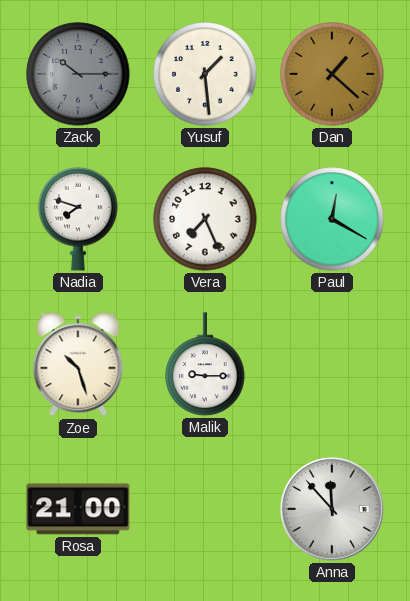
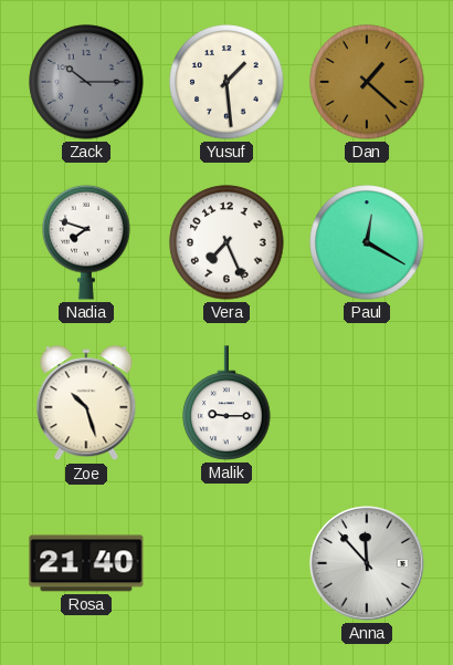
Rosa: 21:00 -> 21:40
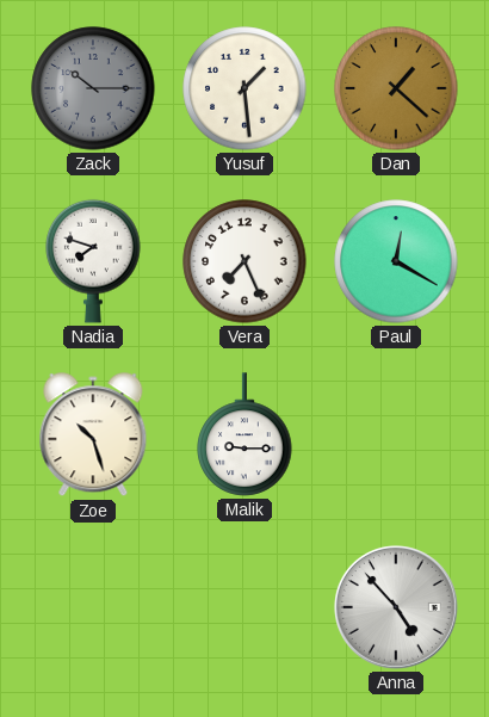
Rosa: 21:40 -> none
Anna: 11:53 -> 4:53
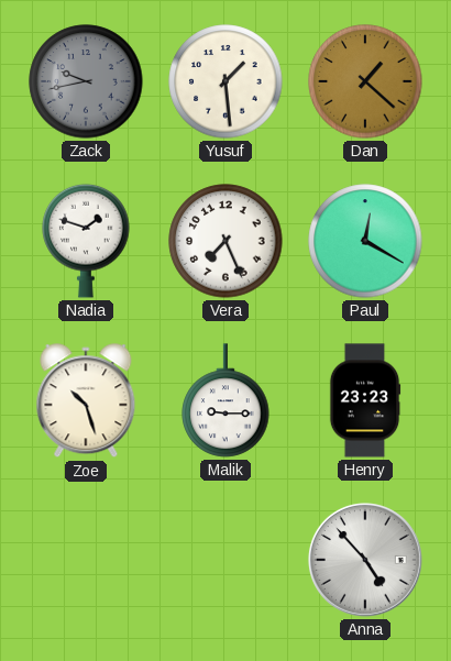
Zack: 10:15 -> 9:43
Nadia: 7:48 -> 1:48
Henry: none -> 23:23
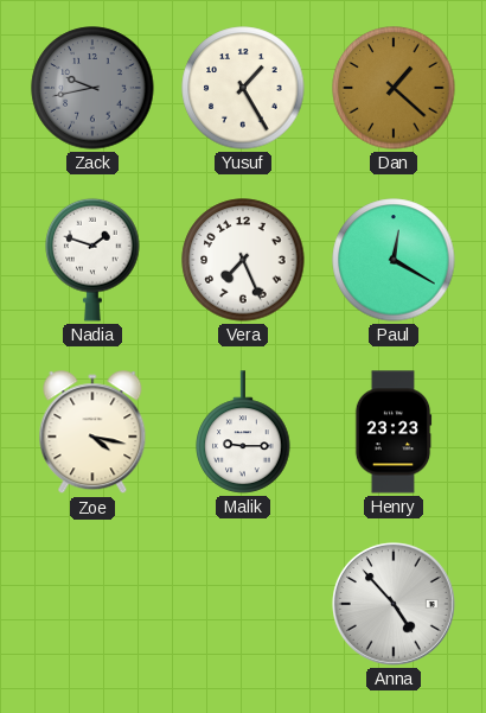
Yusuf: 1:29 -> 1:25
Zoe: 10:27 -> 4:17
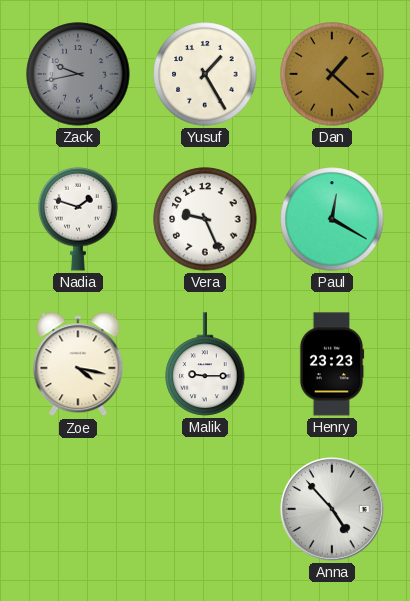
Vera: 7:26 -> 9:26
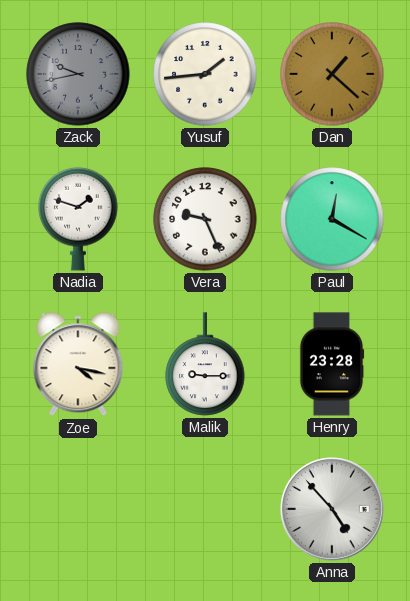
Yusuf: 1:25 -> 1:44
Henry: 23:23 -> 23:28
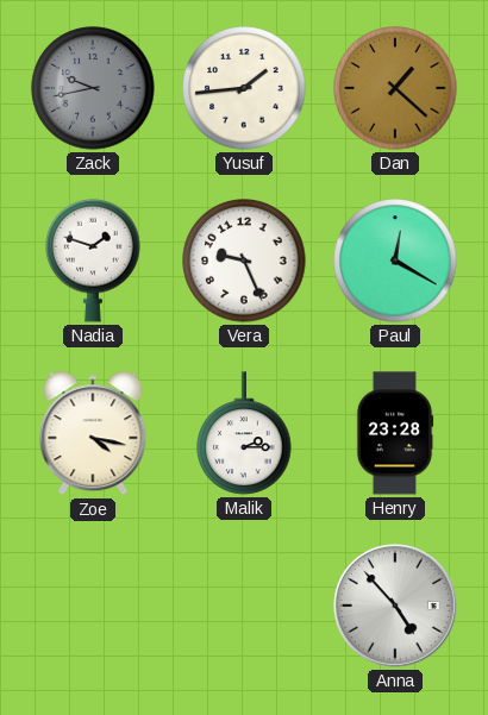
Malik: 9:15 -> 2:15
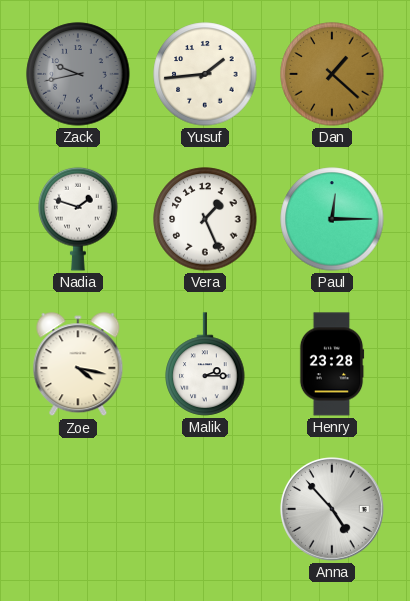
Vera: 9:26 -> 1:26
Paul: 12:20 -> 12:15
